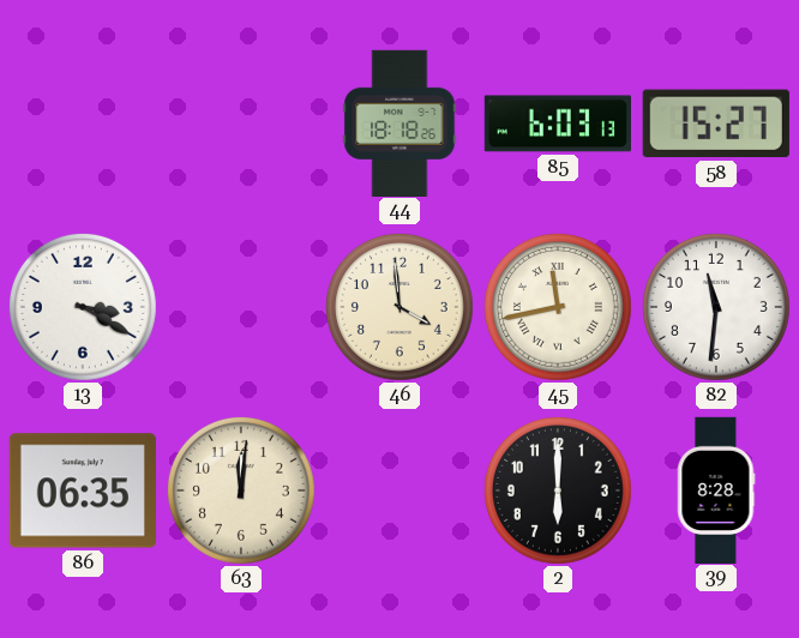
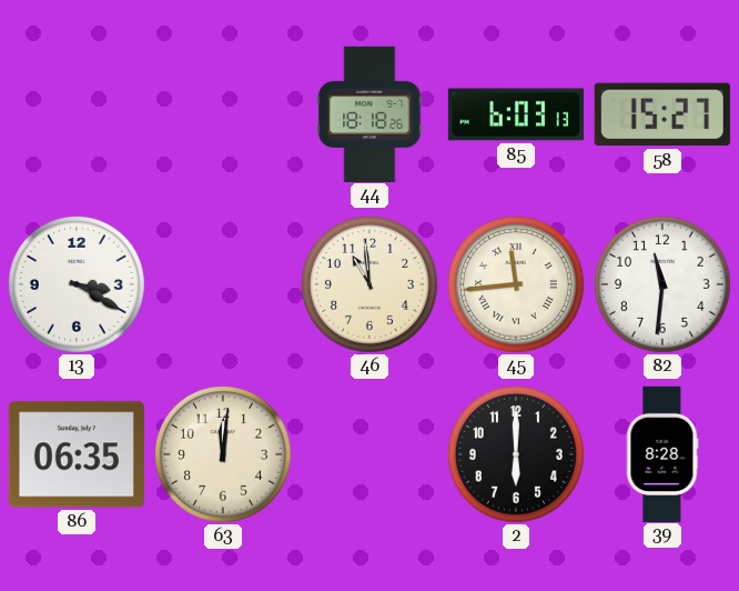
46: 3:59 -> 10:59
45: 11:43 -> 11:44
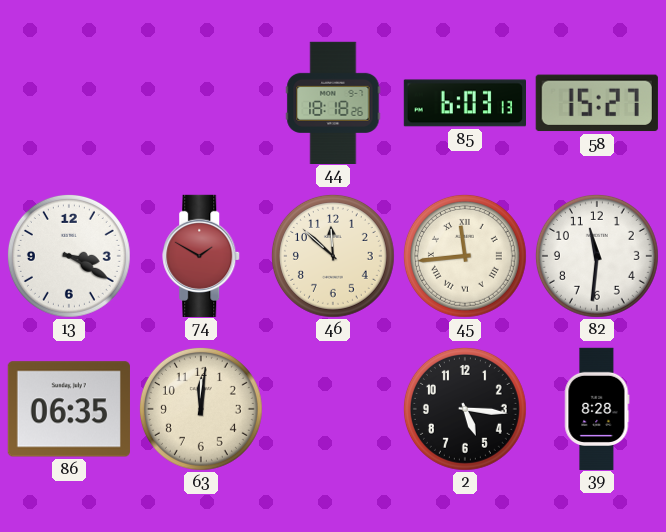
74: none -> 1:50
46: 10:59 -> 11:52
2: 6:00 -> 5:16
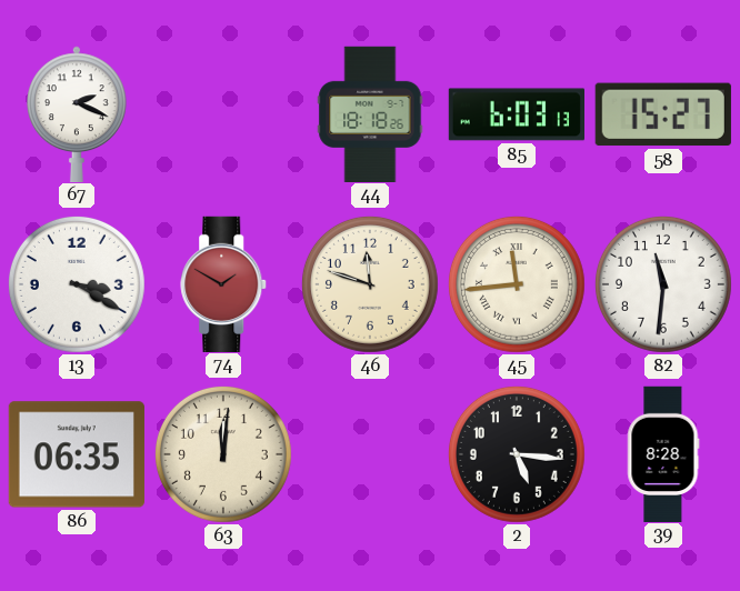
67: none -> 2:19
46: 11:52 -> 11:48
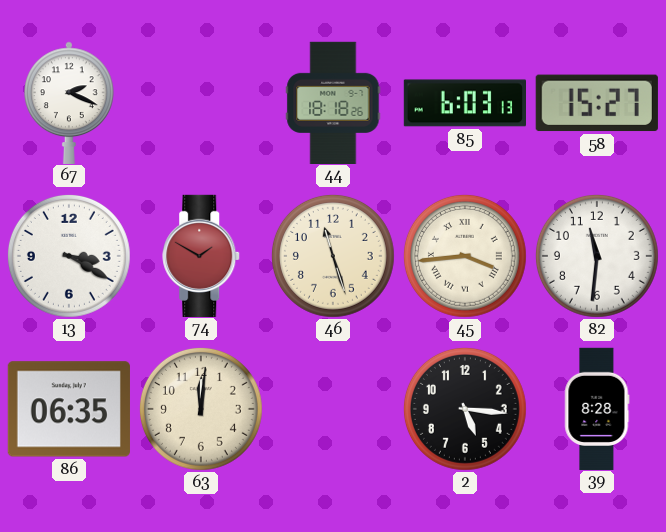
46: 11:48 -> 11:27
45: 11:44 -> 3:44
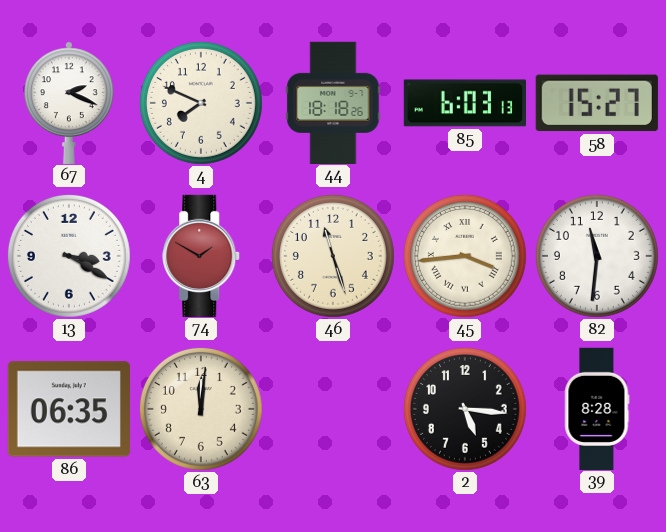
4: none -> 7:49
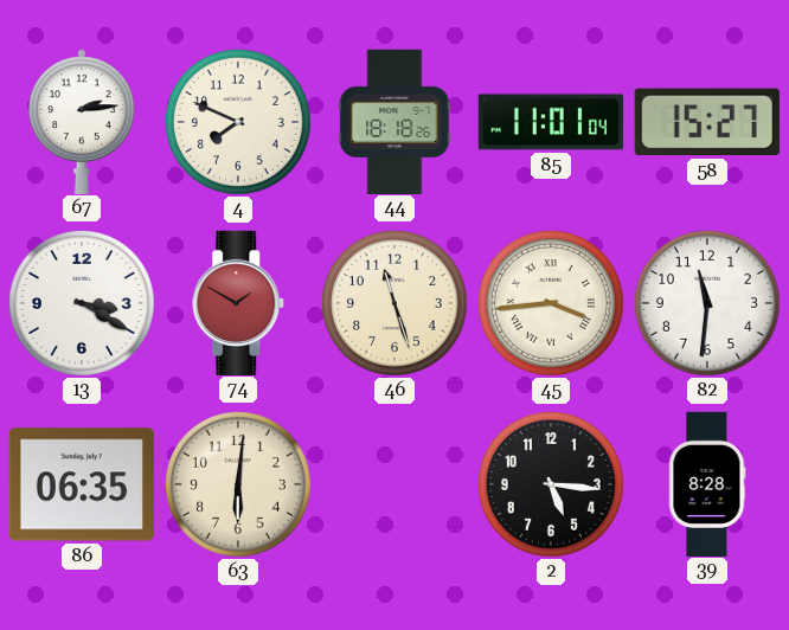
67: 2:19 -> 2:14
85: 6:03 -> 11:01
63: 12:01 -> 6:01
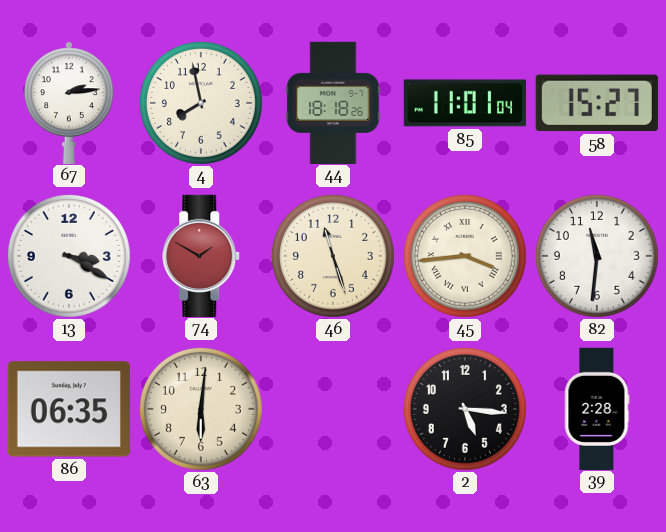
4: 7:49 -> 7:58
39: 8:28 -> 2:28
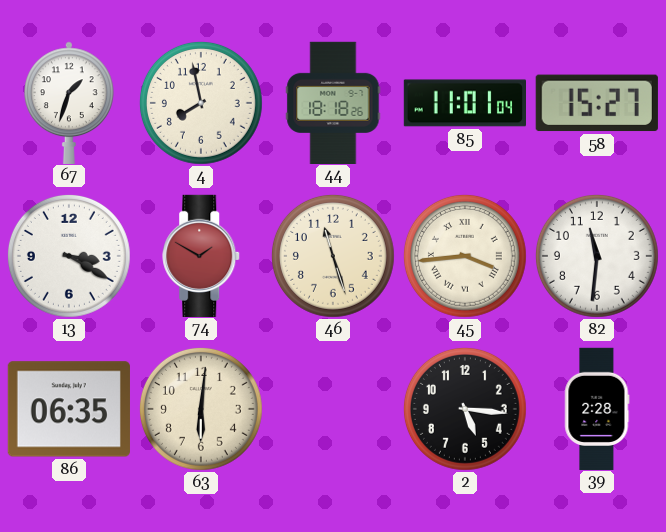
67: 2:14 -> 1:33
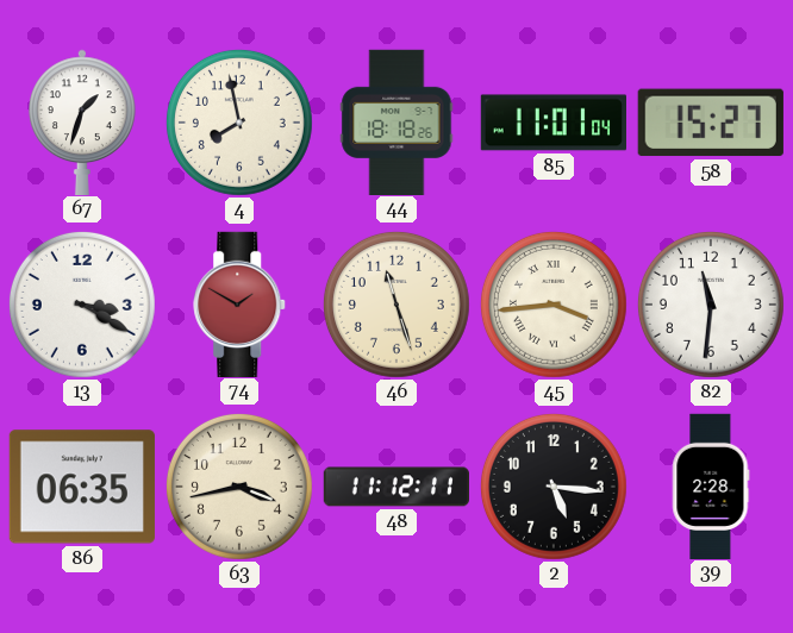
63: 6:01 -> 3:43
48: none -> 11:12
